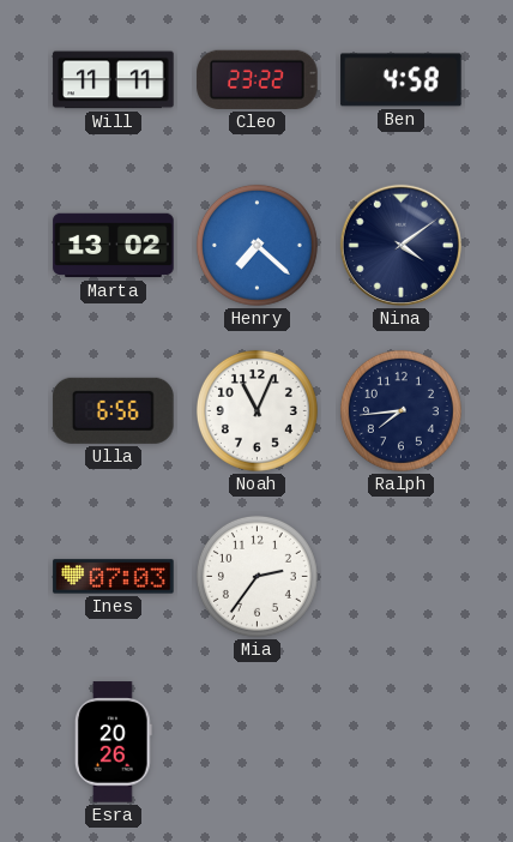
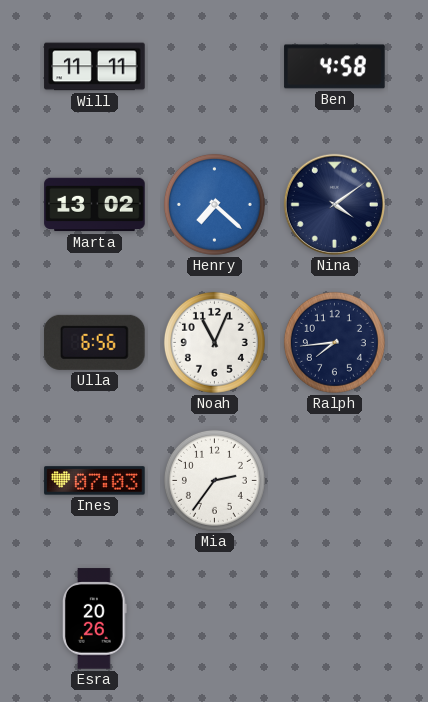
Cleo: 23:22 -> none
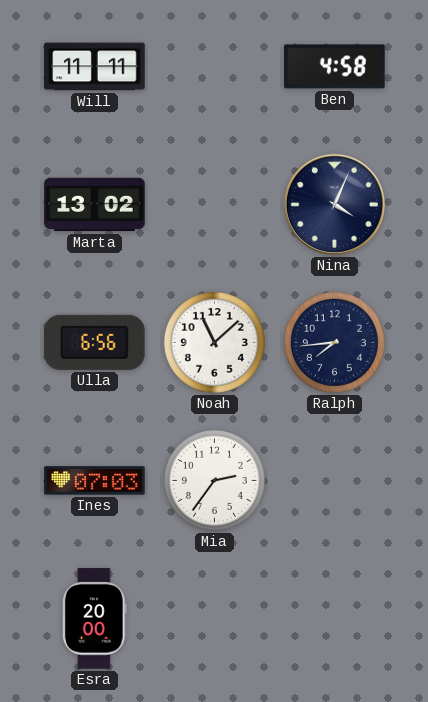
Henry: 7:22 -> none
Nina: 4:09 -> 4:04
Noah: 11:04 -> 11:08
Esra: 20:26 -> 20:00
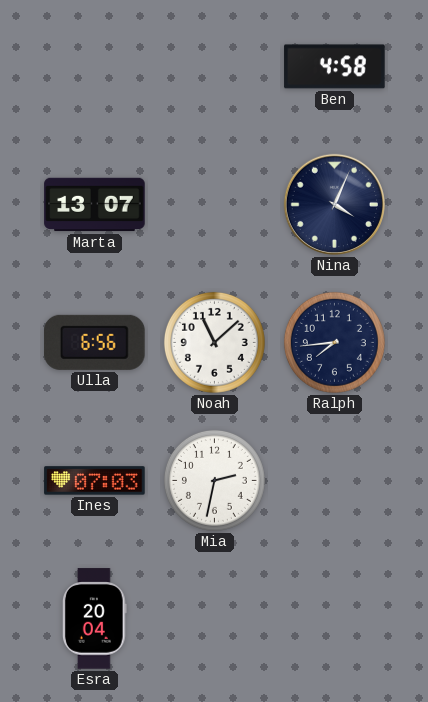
Will: 11:11 -> none
Marta: 13:02 -> 13:07
Mia: 2:36 -> 2:32
Esra: 20:00 -> 20:04
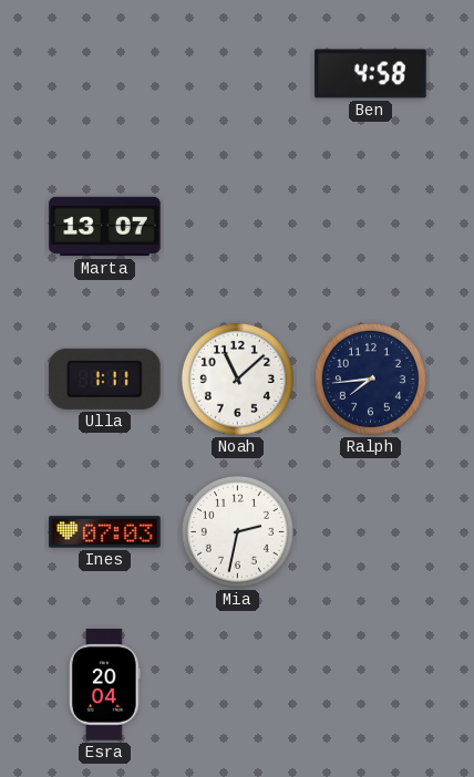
Nina: 4:04 -> none
Ulla: 6:56 -> 1:11
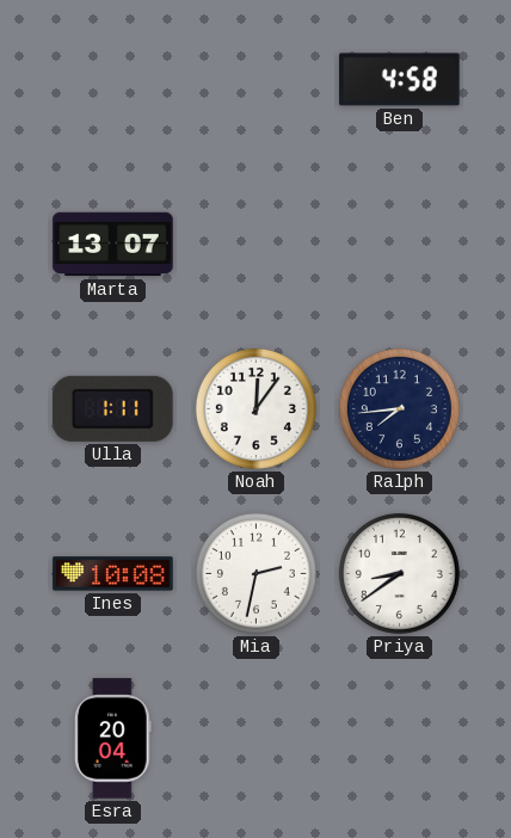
Noah: 11:08 -> 12:06
Ines: 07:03 -> 10:08
Priya: none -> 8:39
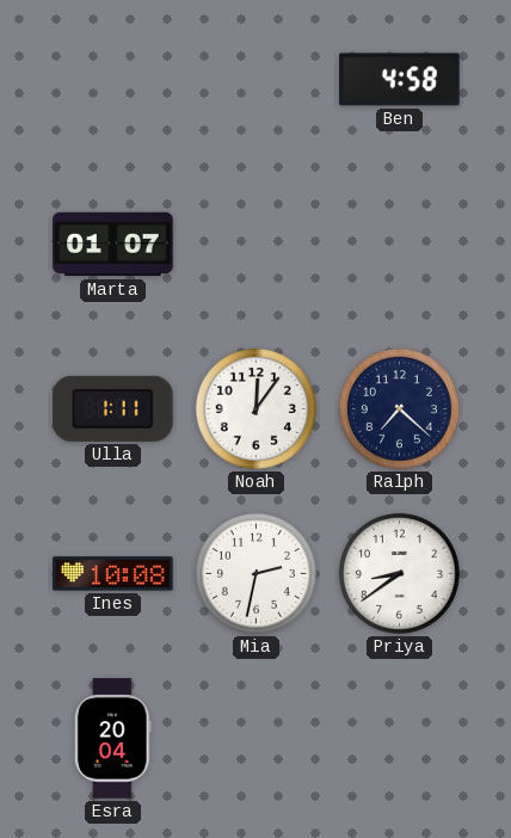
Marta: 13:07 -> 01:07
Ralph: 7:44 -> 7:22
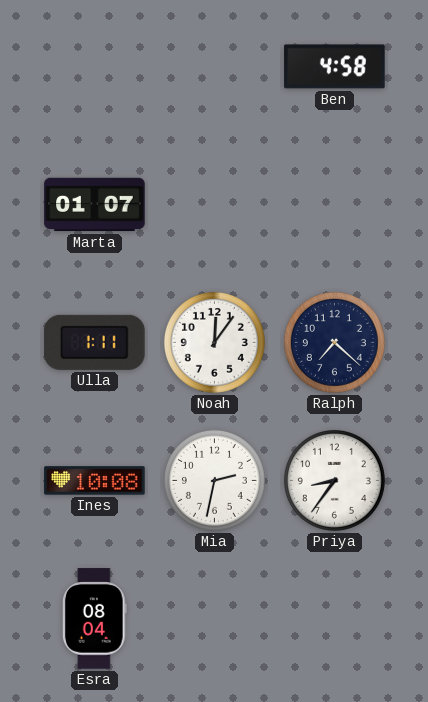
Priya: 8:39 -> 8:36
Esra: 20:04 -> 08:04
